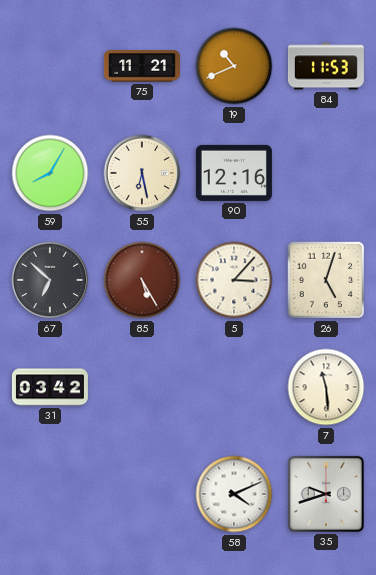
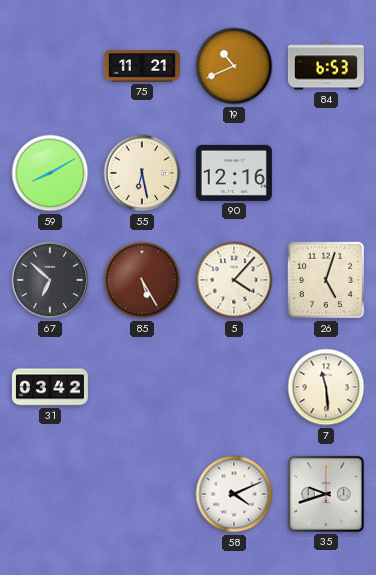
84: 11:53 -> 6:53
59: 8:05 -> 8:10
5: 3:07 -> 4:07
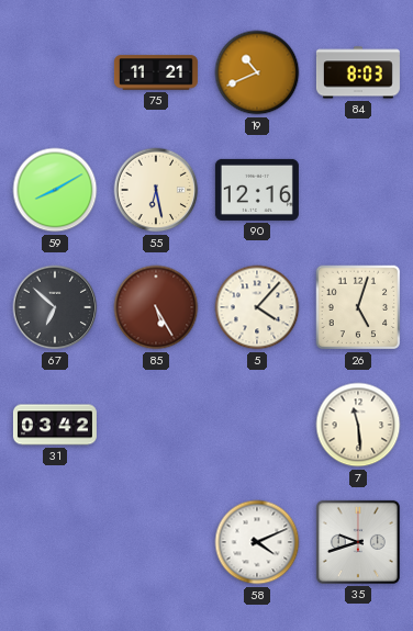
84: 6:53 -> 8:03
